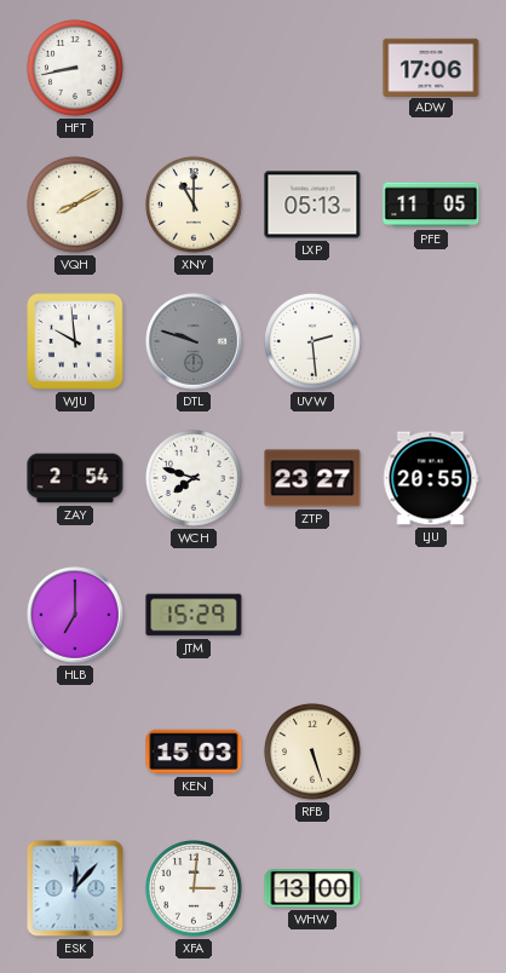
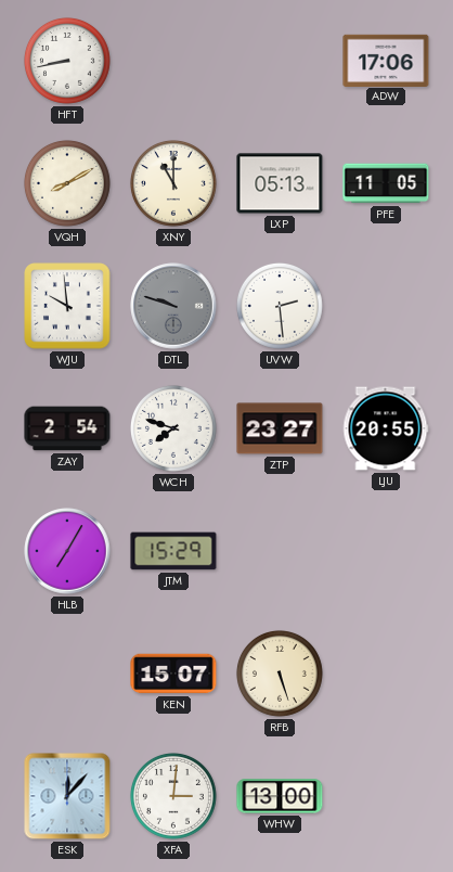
HLB: 7:00 -> 7:05
KEN: 15:03 -> 15:07
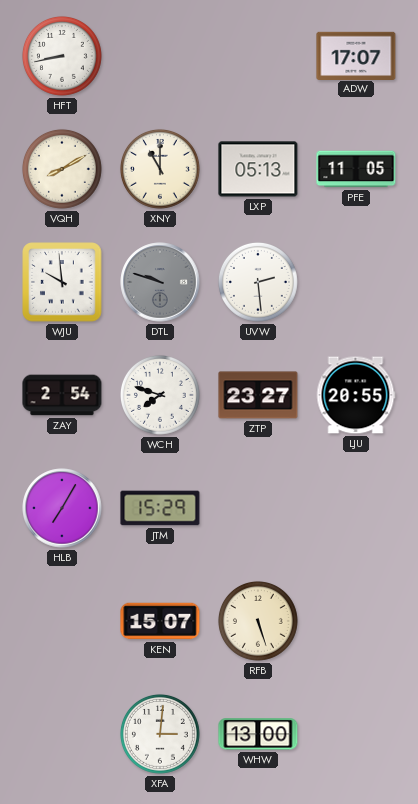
ADW: 17:06 -> 17:07
ESK: 12:07 -> none
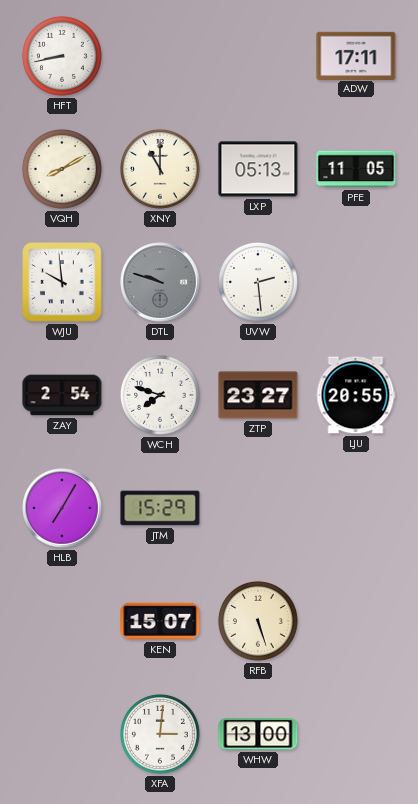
ADW: 17:07 -> 17:11
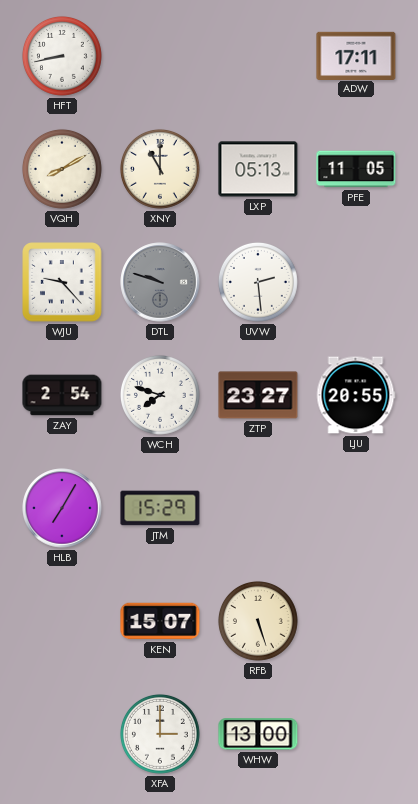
WJU: 9:59 -> 9:23
XFA: 3:01 -> 3:00
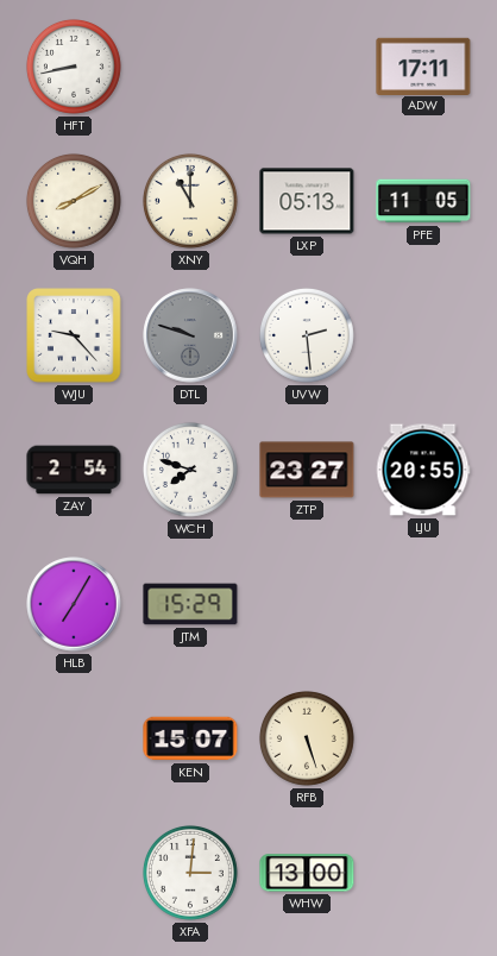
XFA: 3:00 -> 3:01
